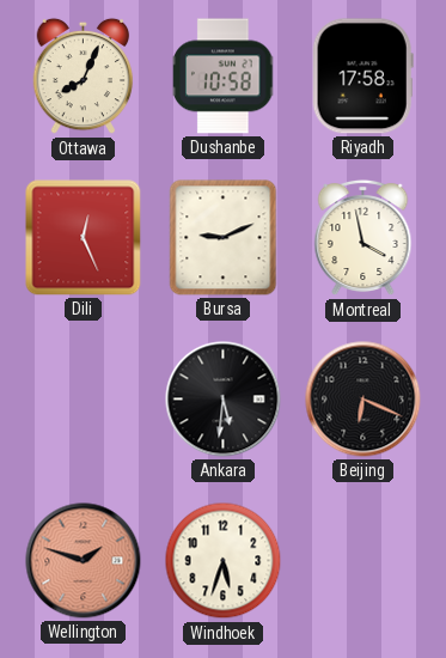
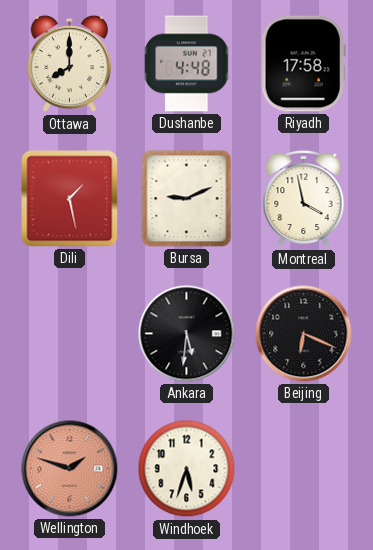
Ottawa: 8:04 -> 8:00
Dushanbe: 10:58 -> 4:48
Dili: 12:26 -> 1:28
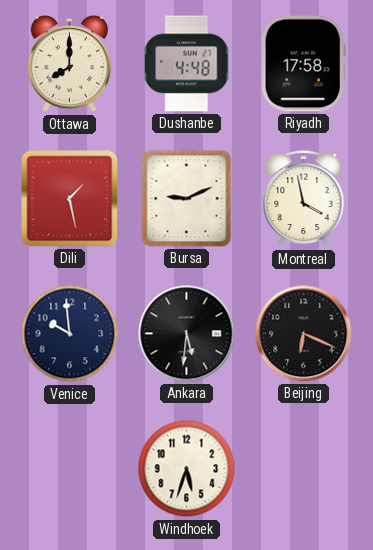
Venice: none -> 9:59
Wellington: 1:48 -> none
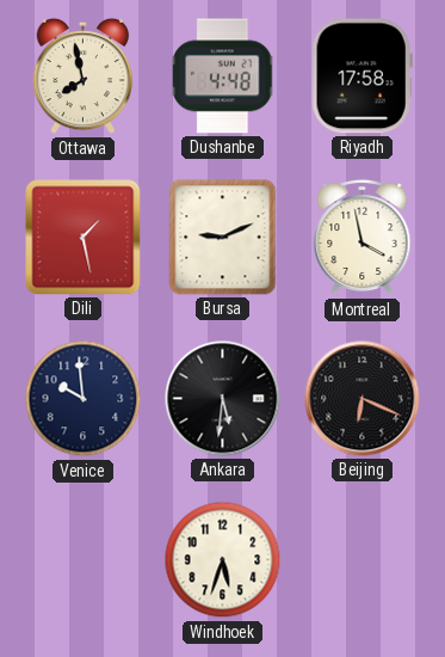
Ottawa: 8:00 -> 7:58
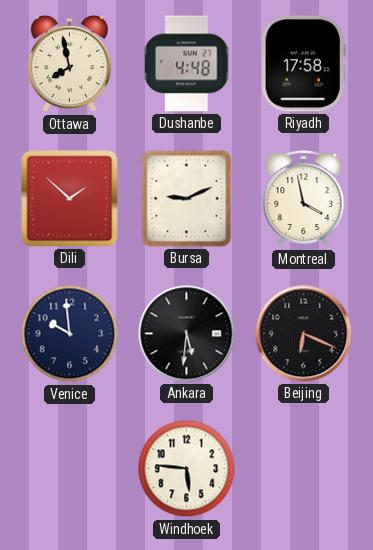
Dili: 1:28 -> 1:52
Windhoek: 5:33 -> 5:46
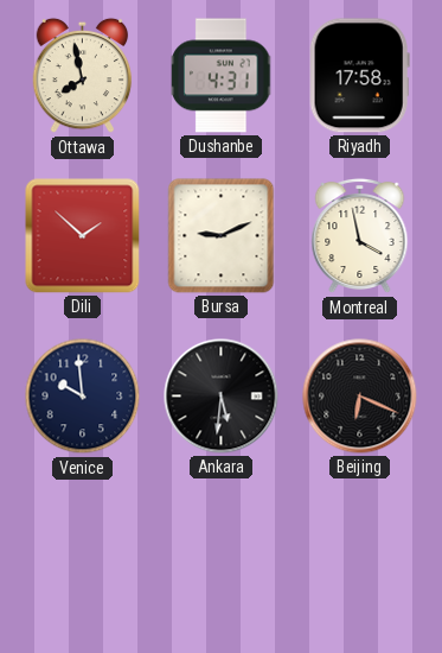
Dushanbe: 4:48 -> 4:31
Windhoek: 5:46 -> none
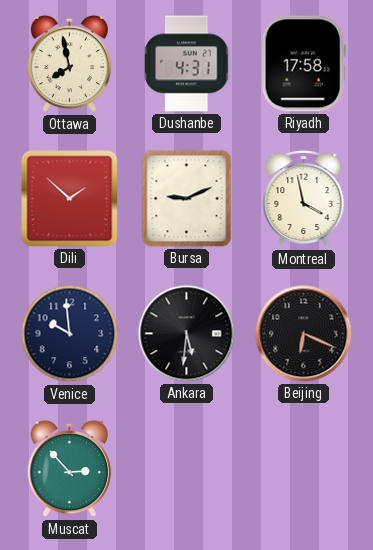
Muscat: none -> 2:53
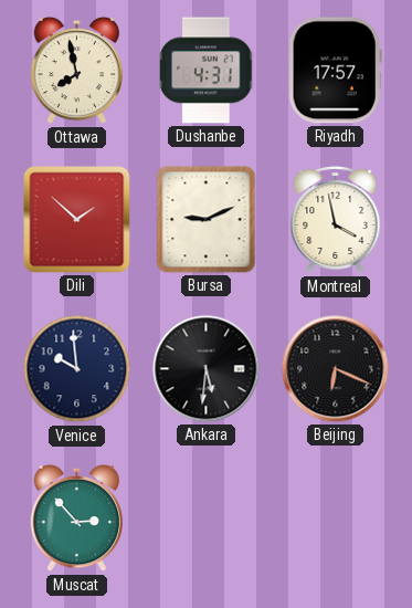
Riyadh: 17:58 -> 17:57
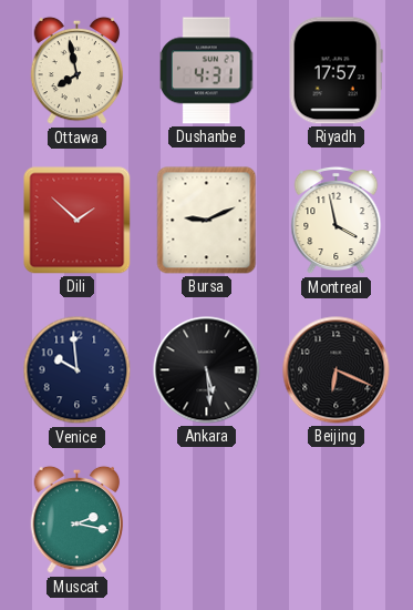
Ankara: 5:31 -> 5:29
Muscat: 2:53 -> 2:17
